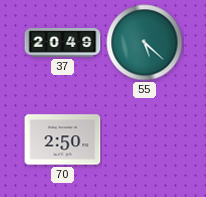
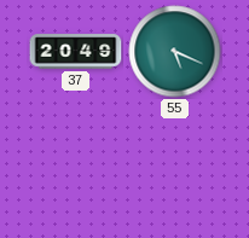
55: 5:22 -> 5:19
70: 2:50 -> none
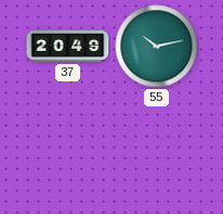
55: 5:19 -> 10:13
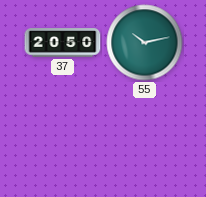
37: 20:49 -> 20:50
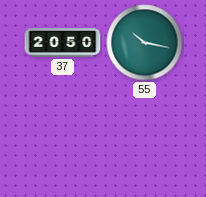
55: 10:13 -> 10:17
